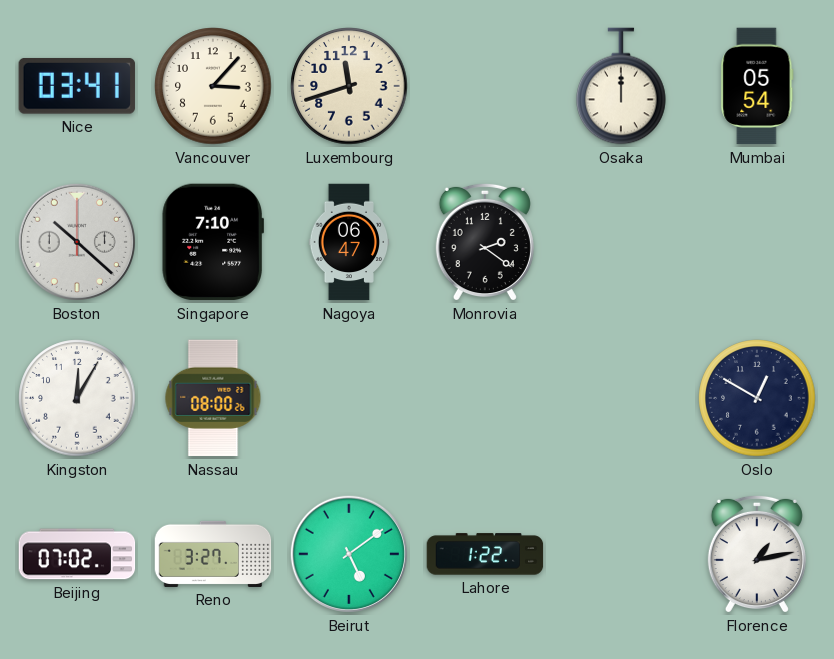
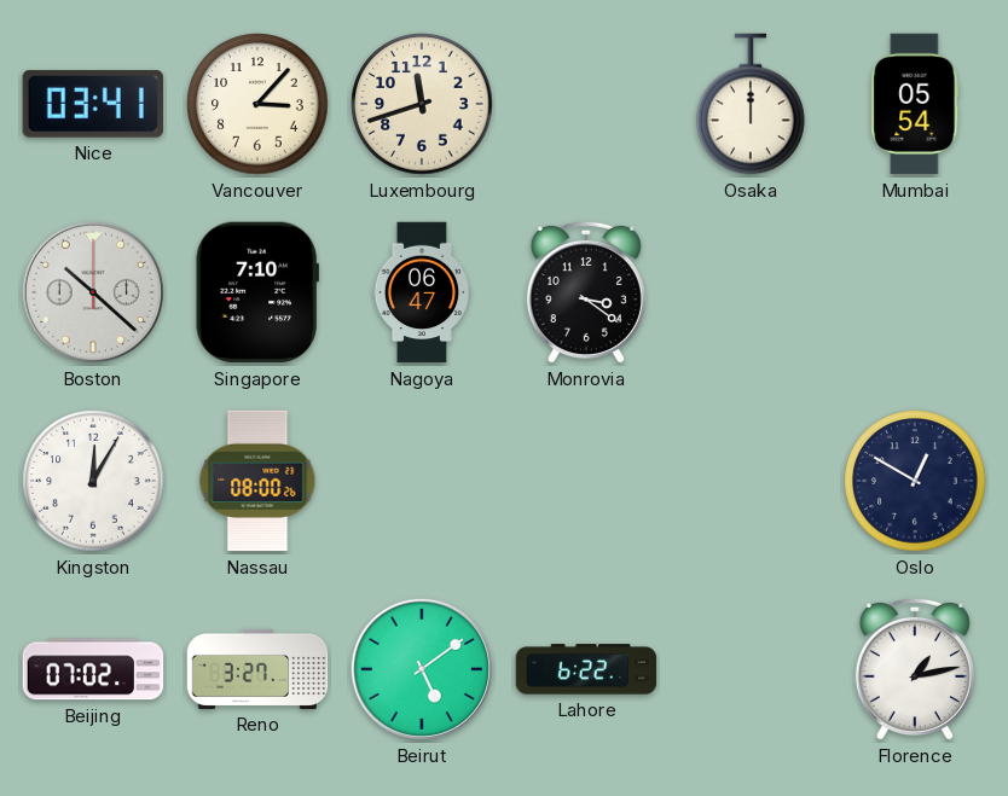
Monrovia: 2:21 -> 3:21
Lahore: 1:22 -> 6:22
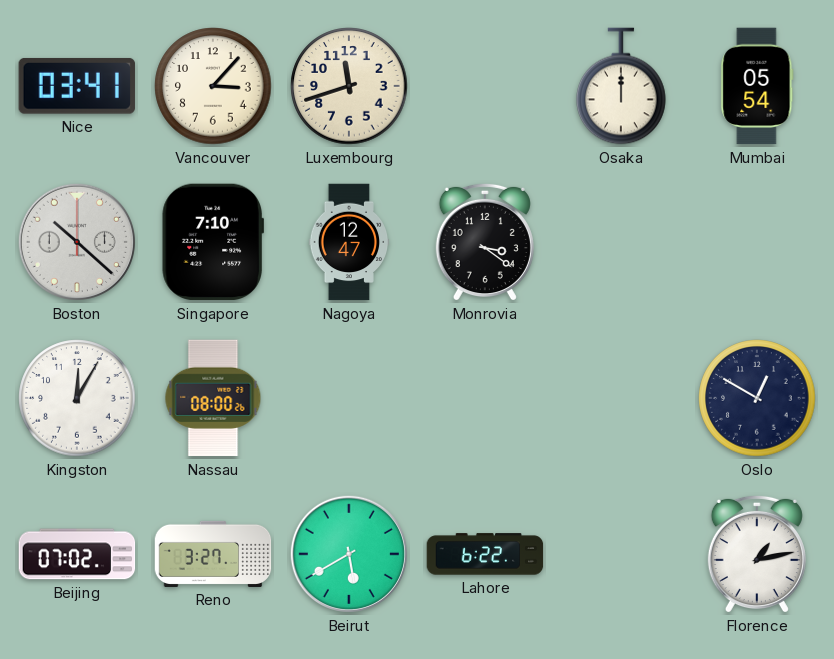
Nagoya: 06:47 -> 12:47
Beirut: 5:09 -> 5:40
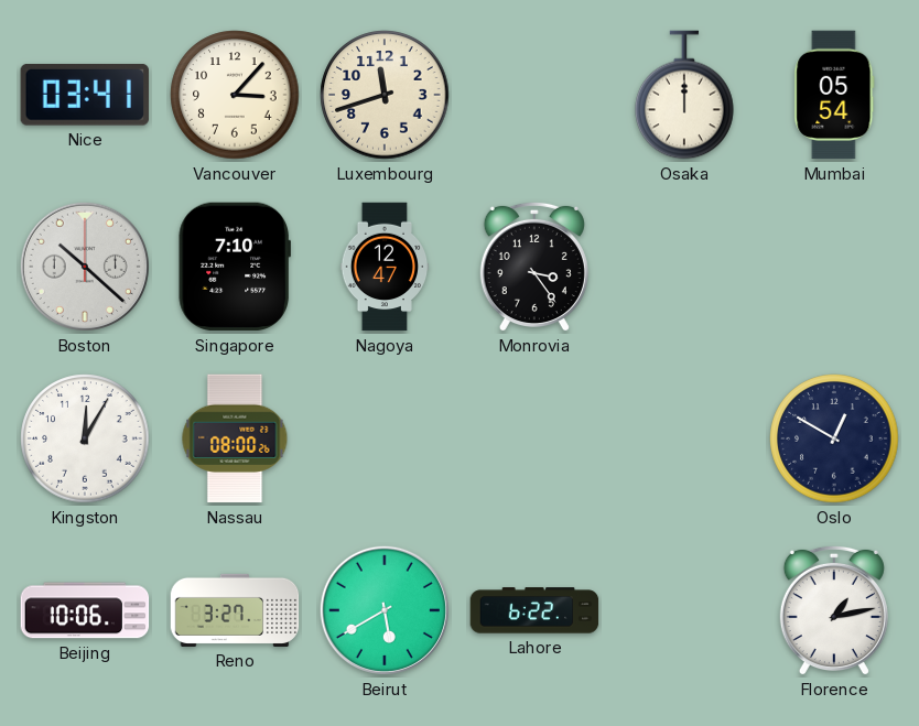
Monrovia: 3:21 -> 3:24
Beijing: 07:02 -> 10:06
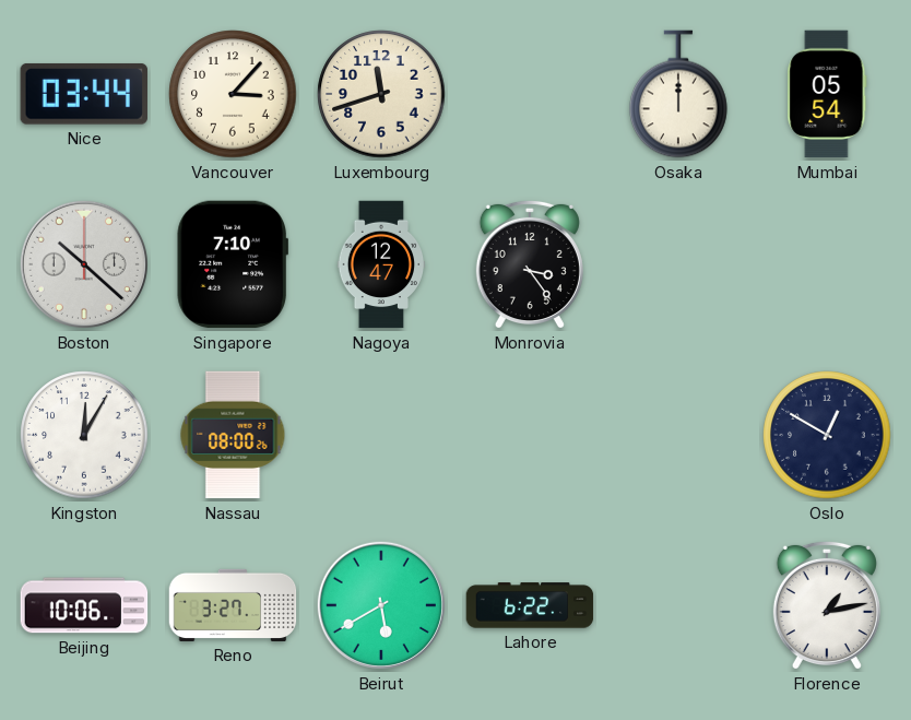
Nice: 03:41 -> 03:44
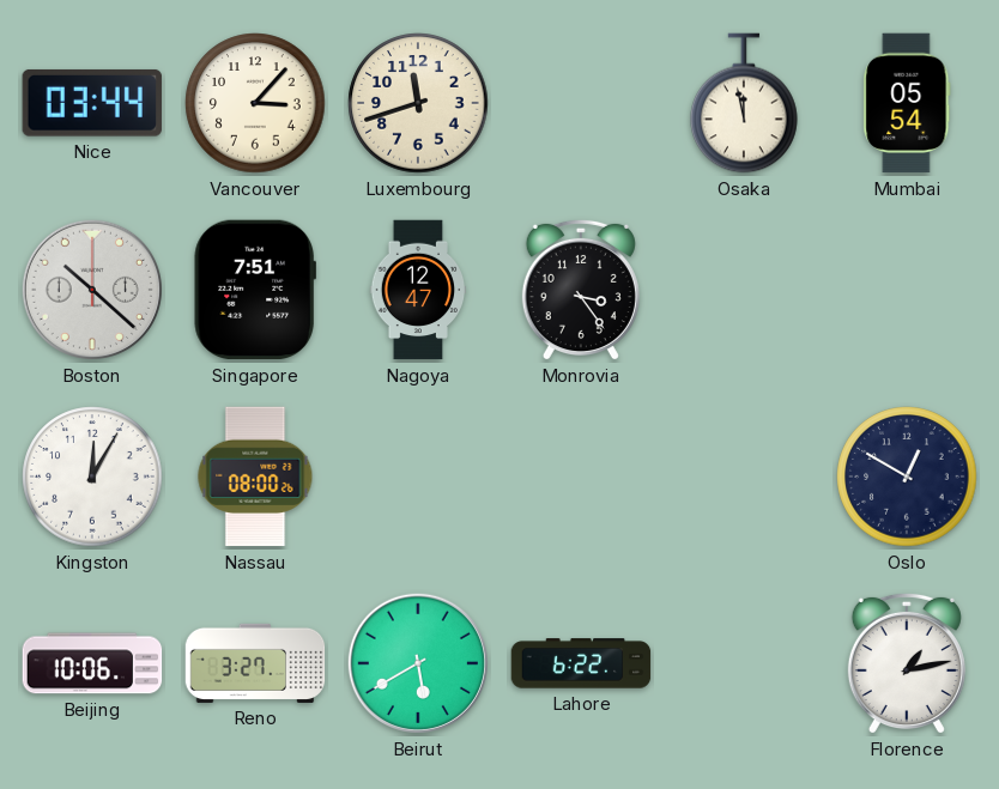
Osaka: 12:00 -> 11:58
Singapore: 7:10 -> 7:51
